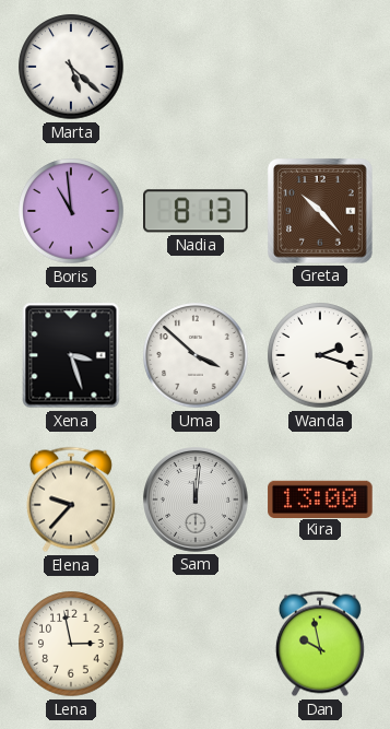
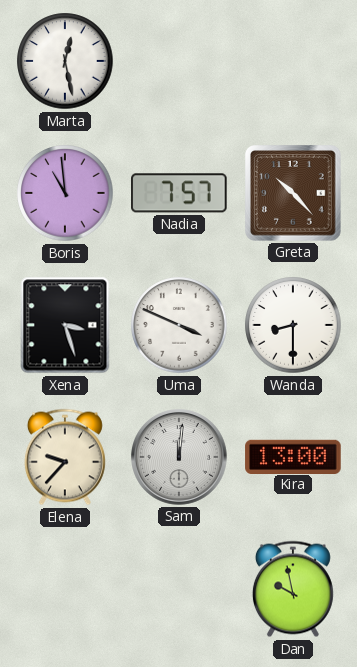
Marta: 5:22 -> 12:28
Nadia: 8:13 -> 7:57
Uma: 3:52 -> 3:49
Wanda: 2:18 -> 8:30
Lena: 2:58 -> none
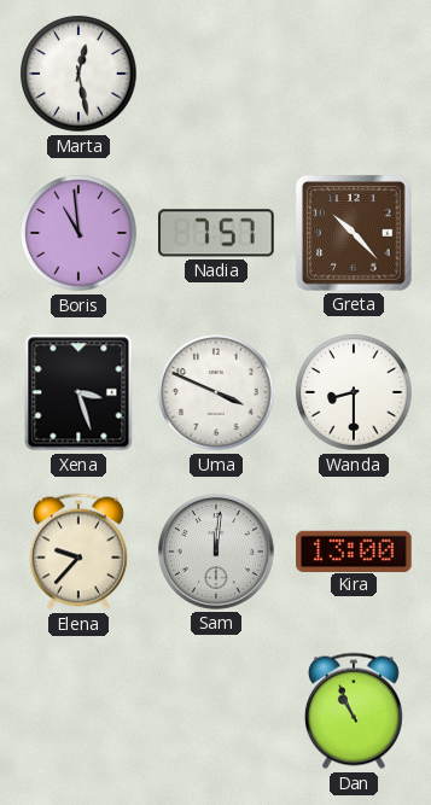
Dan: 9:58 -> 10:56
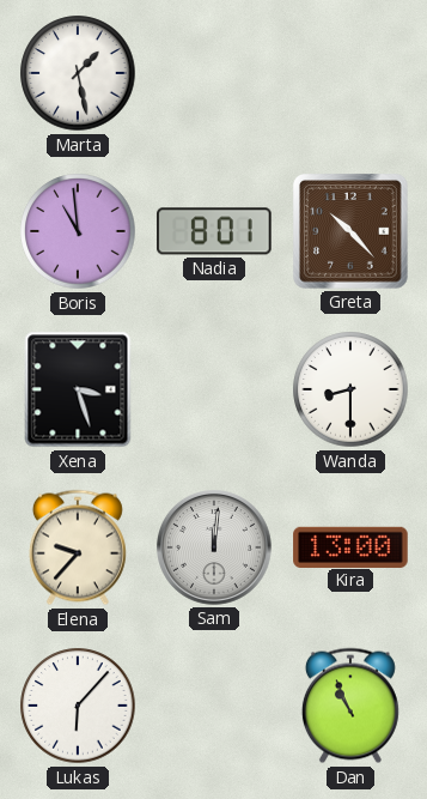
Marta: 12:28 -> 1:28
Nadia: 7:57 -> 8:01
Uma: 3:49 -> none
Lukas: none -> 6:07
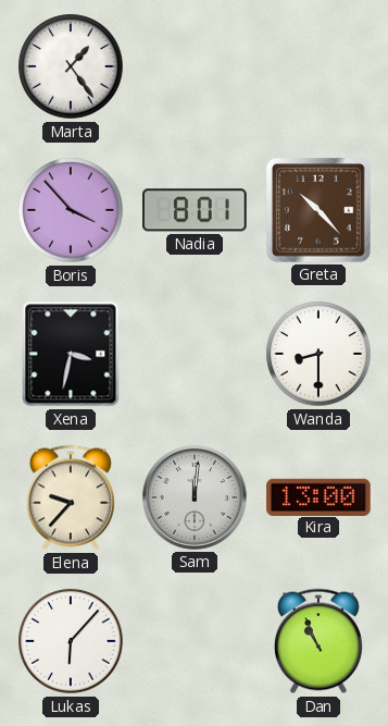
Marta: 1:28 -> 1:24
Boris: 10:59 -> 3:53
Xena: 3:27 -> 3:32
